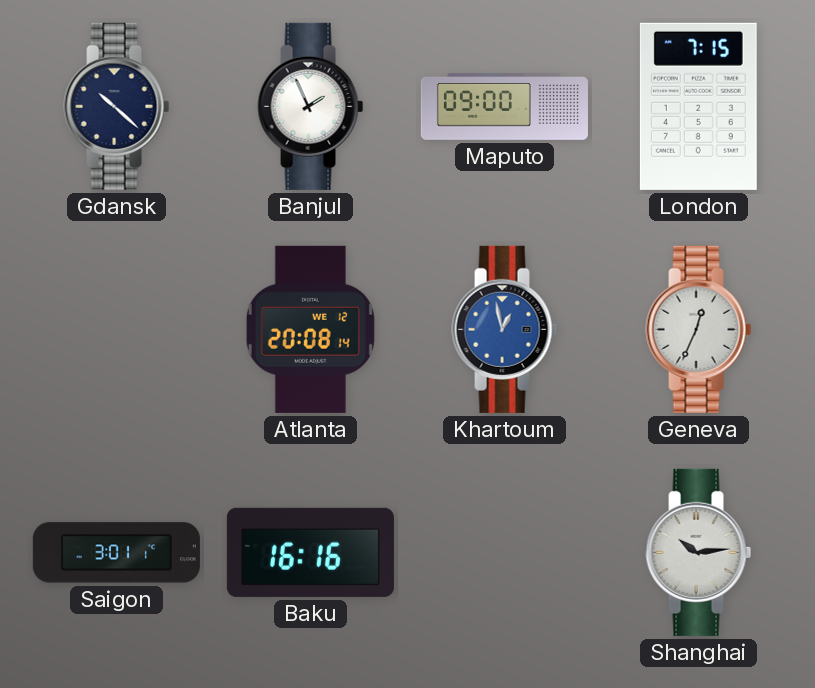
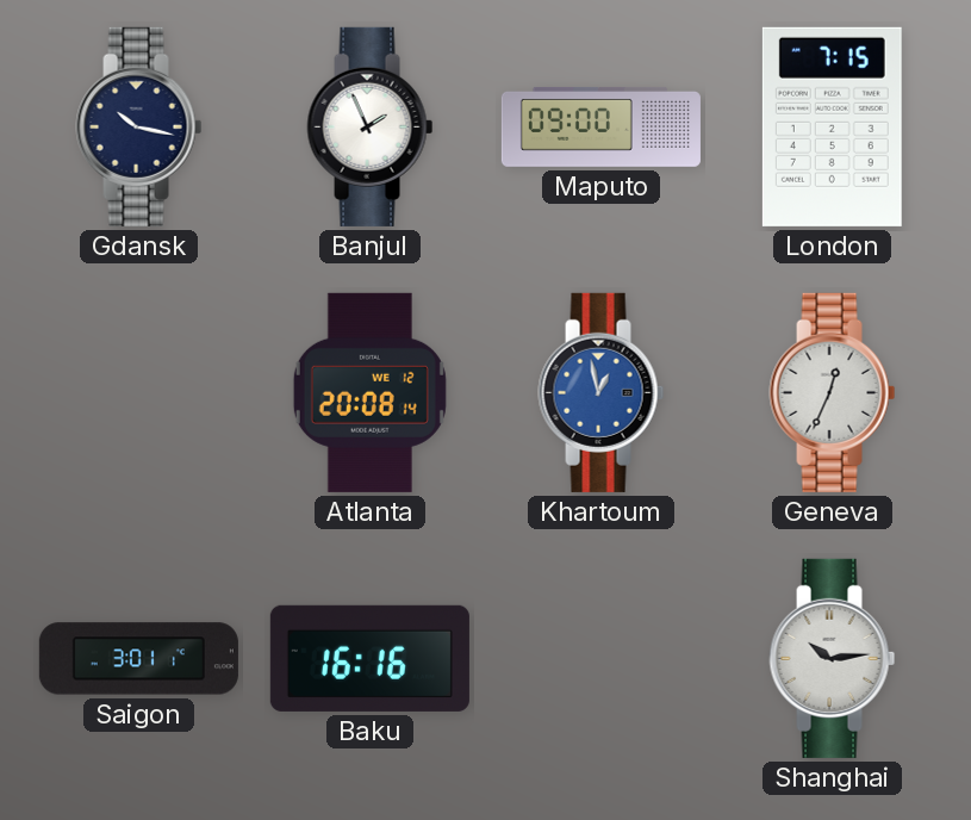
Gdansk: 10:22 -> 10:17
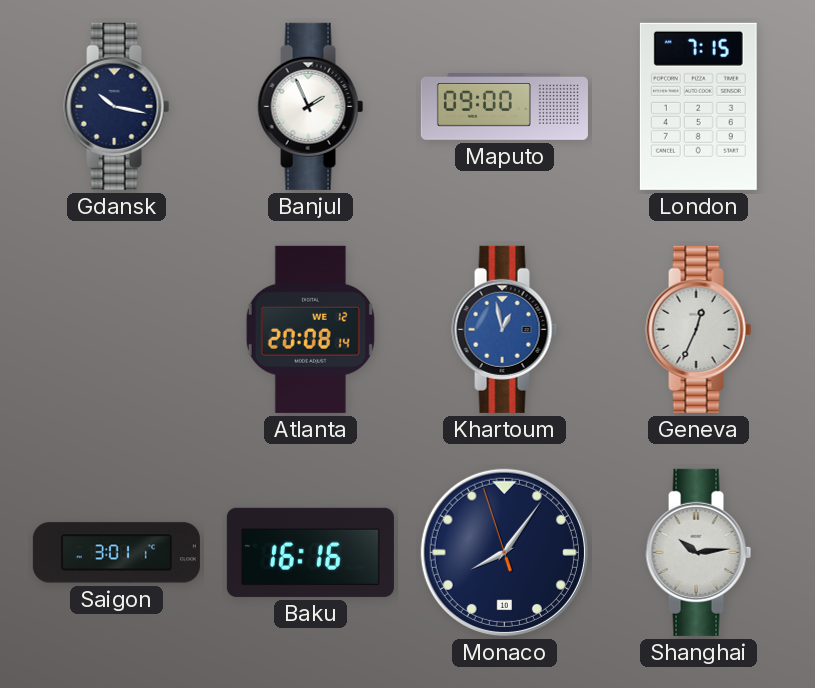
Monaco: none -> 8:05
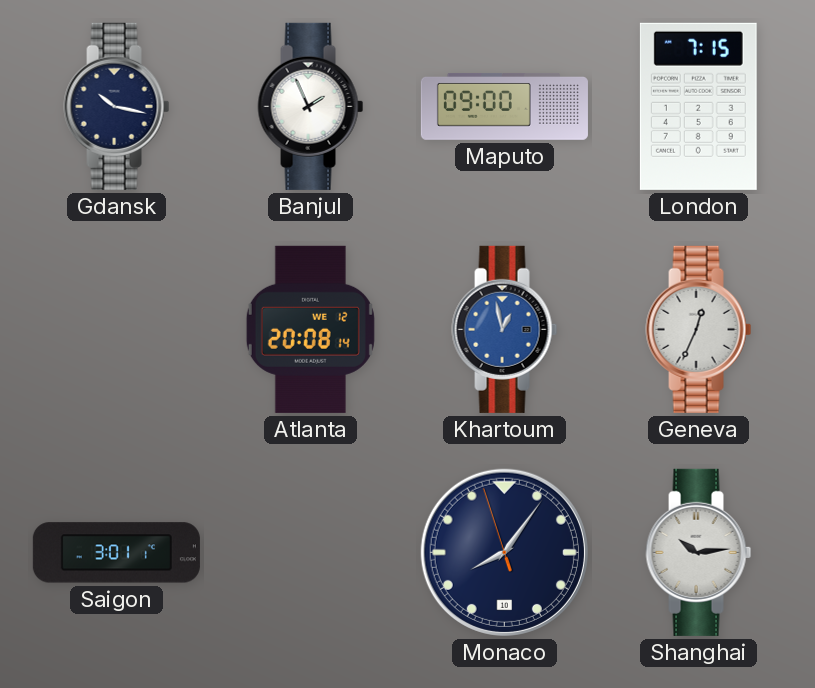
Baku: 16:16 -> none
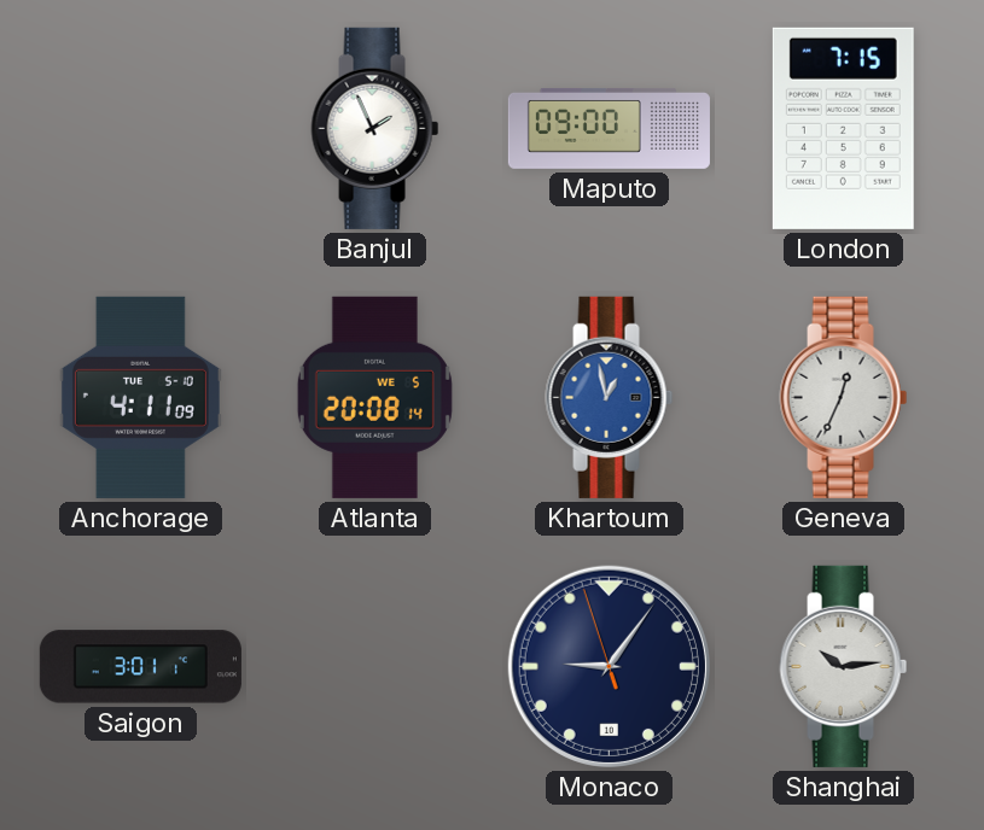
Gdansk: 10:17 -> none
Anchorage: none -> 4:11
Atlanta date: WE 12 -> WE 5
Monaco: 8:05 -> 9:05
